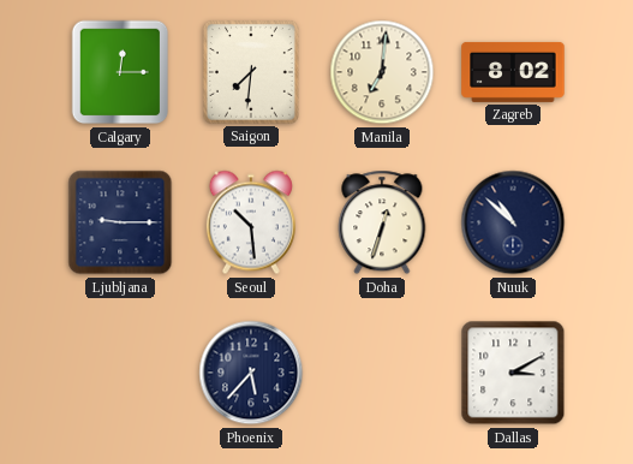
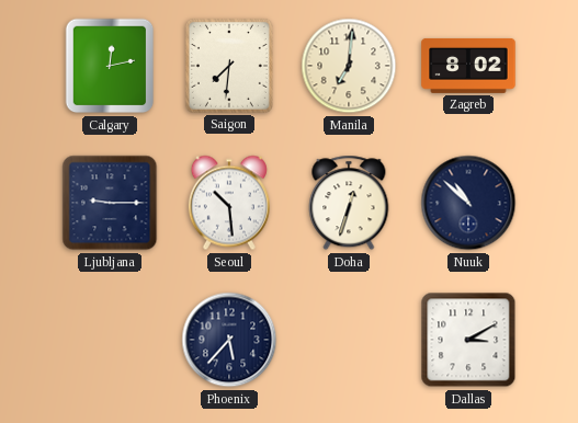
Calgary: 12:15 -> 12:13
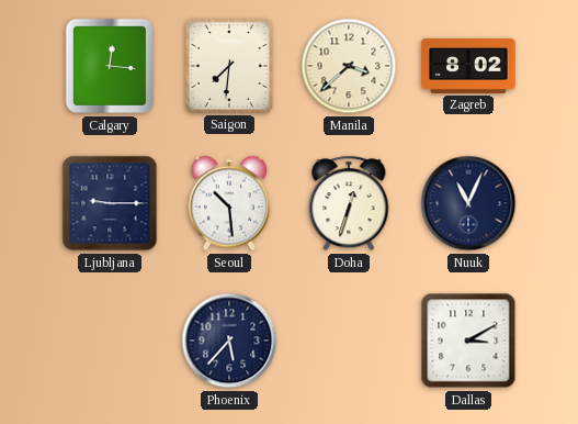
Calgary: 12:13 -> 12:16
Manila: 7:01 -> 3:38
Nuuk: 10:52 -> 11:04
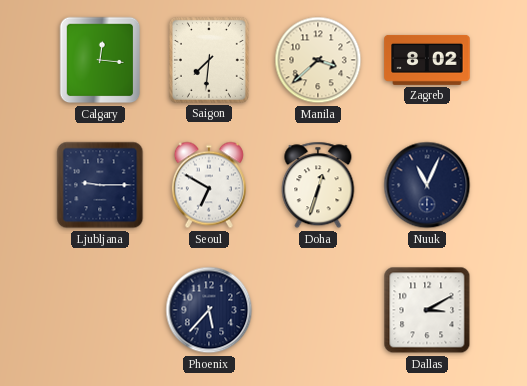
Seoul: 10:29 -> 6:50
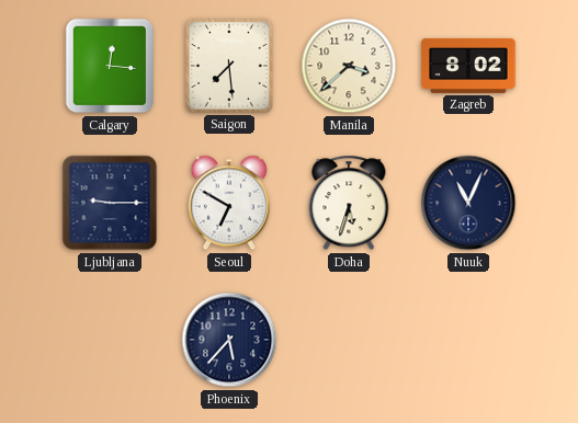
Saigon: 7:31 -> 7:29
Doha: 12:33 -> 5:33
Dallas: 3:10 -> none
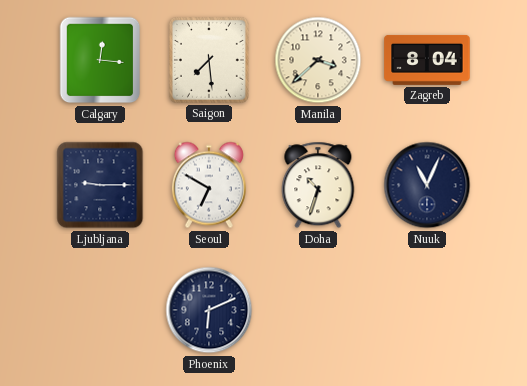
Zagreb: 8:02 -> 8:04
Doha: 5:33 -> 10:33
Phoenix: 5:37 -> 6:11
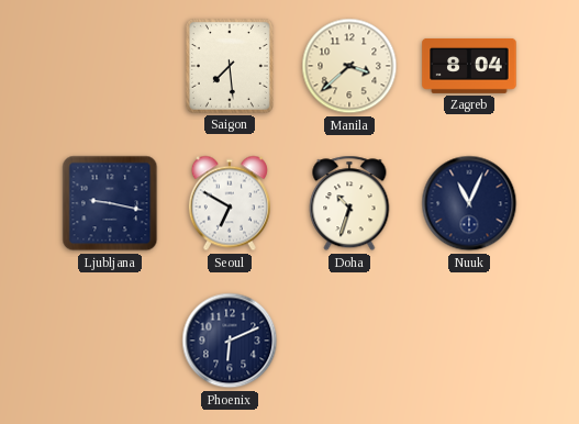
Calgary: 12:16 -> none
Ljubljana: 9:15 -> 9:17
